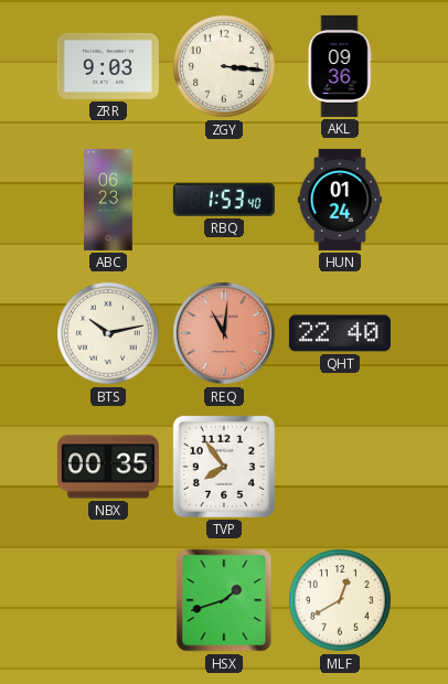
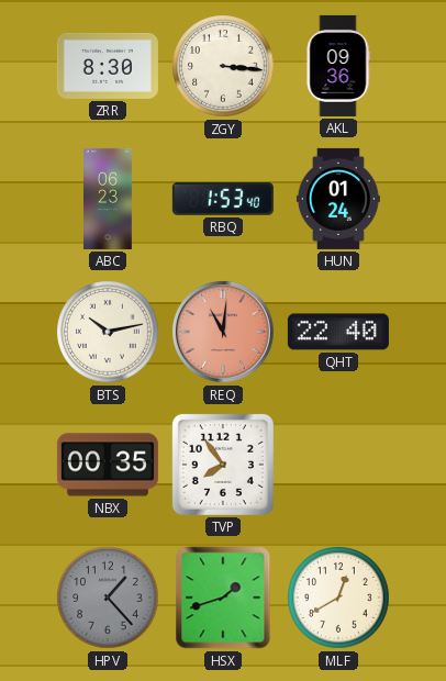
ZRR: 9:03 -> 8:30
HPV: none -> 1:23
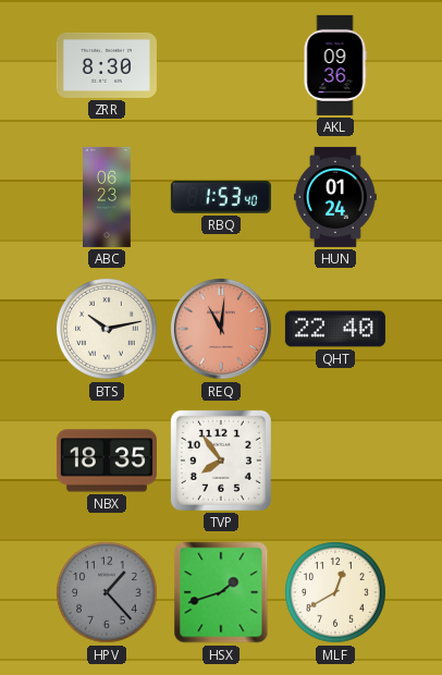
ZGY: 3:16 -> none
NBX: 00:35 -> 18:35
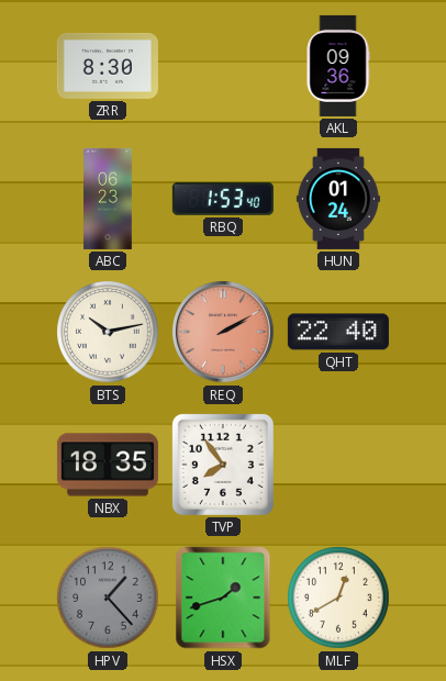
REQ: 11:01 -> 2:10
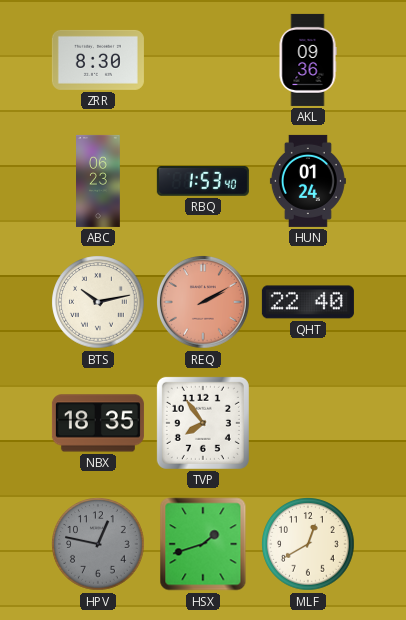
HPV: 1:23 -> 12:47
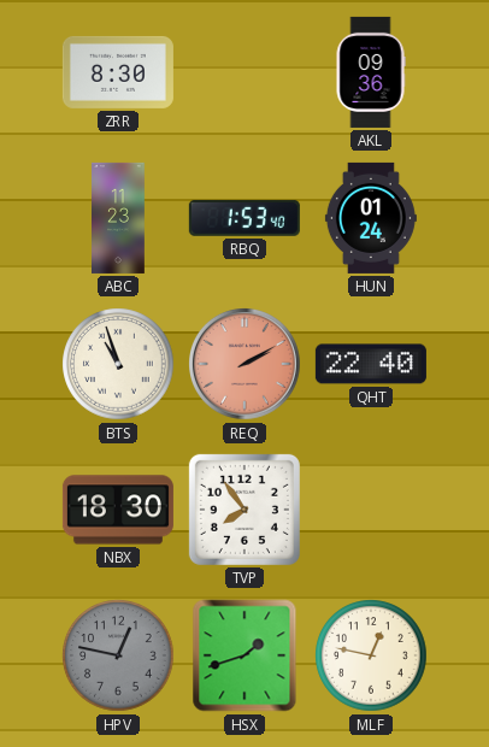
ABC: 06:23 -> 11:23
BTS: 10:13 -> 10:57
NBX: 18:35 -> 18:30
MLF: 12:40 -> 12:47
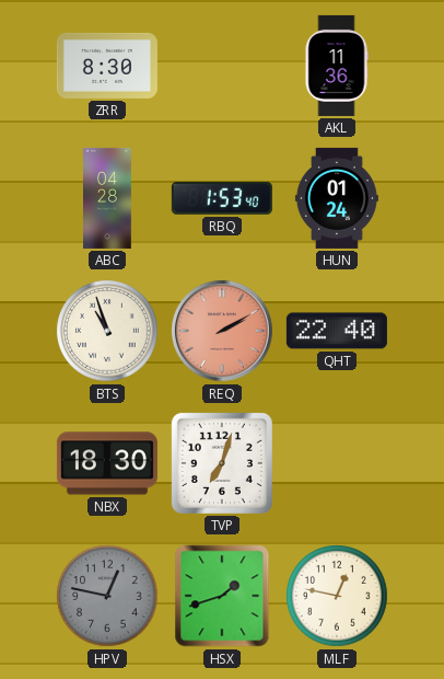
AKL: 09:36 -> 11:36
ABC: 11:23 -> 04:28
TVP: 7:54 -> 7:03
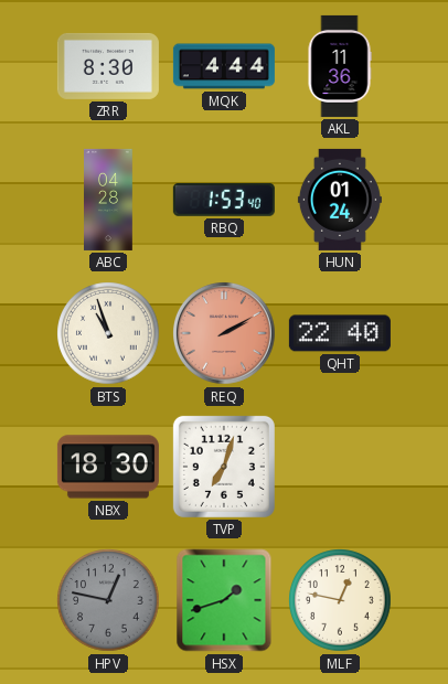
MQK: none -> 4:44
